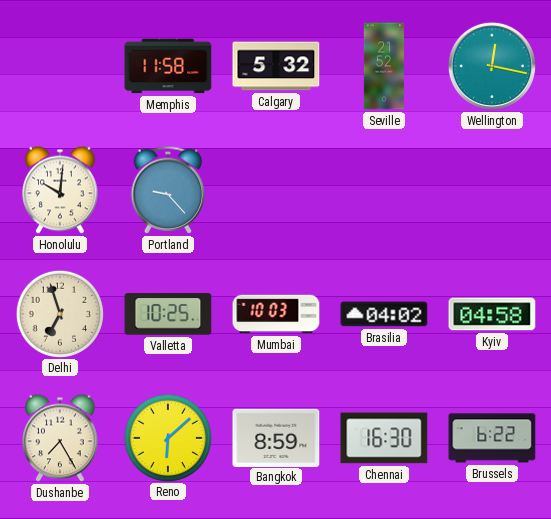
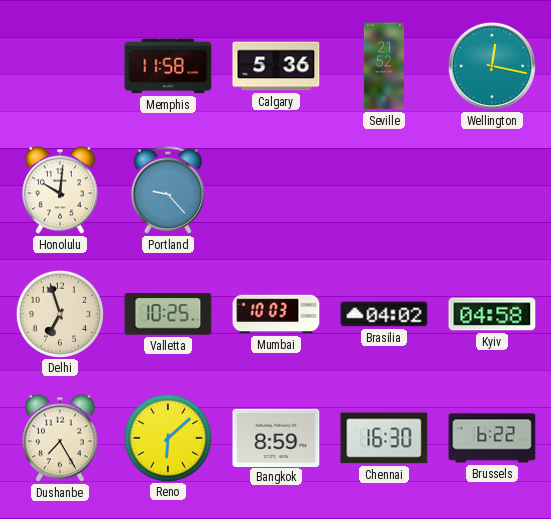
Calgary: 5:32 -> 5:36
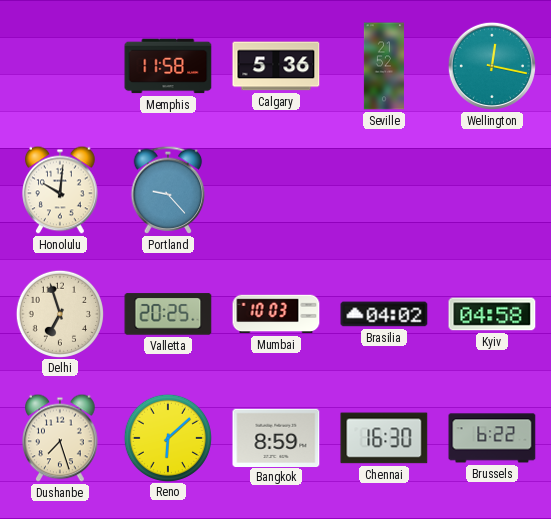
Valletta: 10:25 -> 20:25
Dushanbe: 7:25 -> 7:27
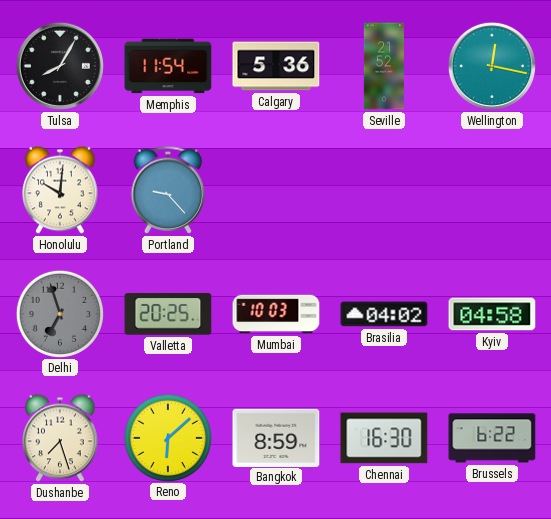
Tulsa: none -> 8:05
Memphis: 11:58 -> 11:54
Delhi dial: cream -> grey
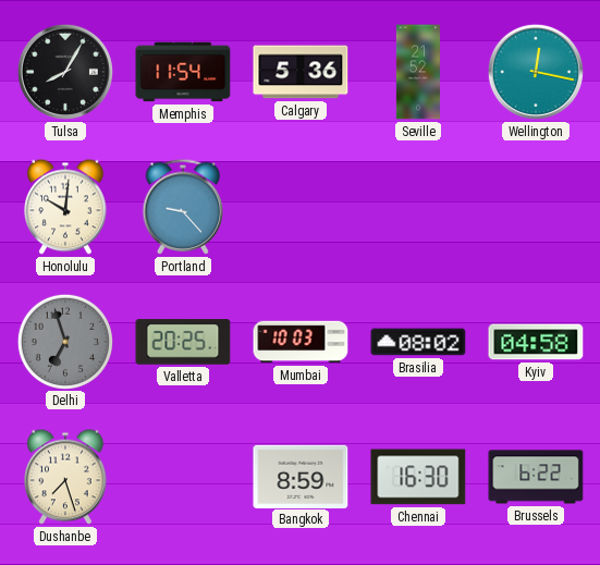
Brasilia: 04:02 -> 08:02
Reno: 6:08 -> none
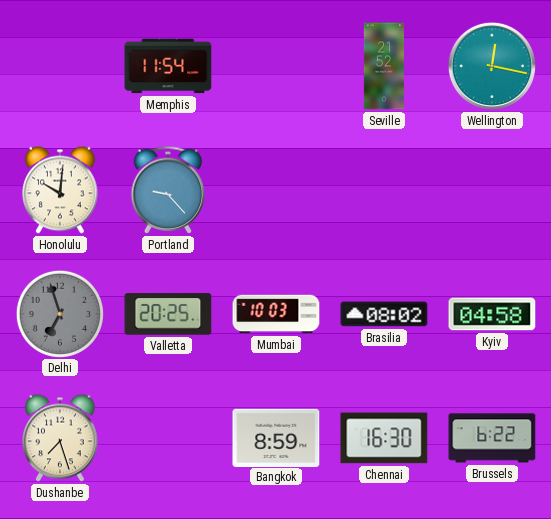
Tulsa: 8:05 -> none
Calgary: 5:36 -> none
